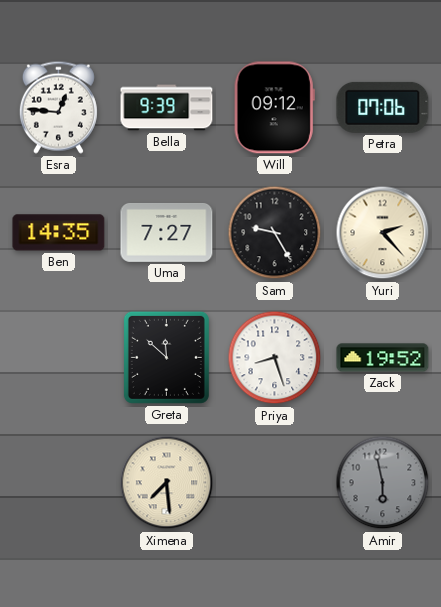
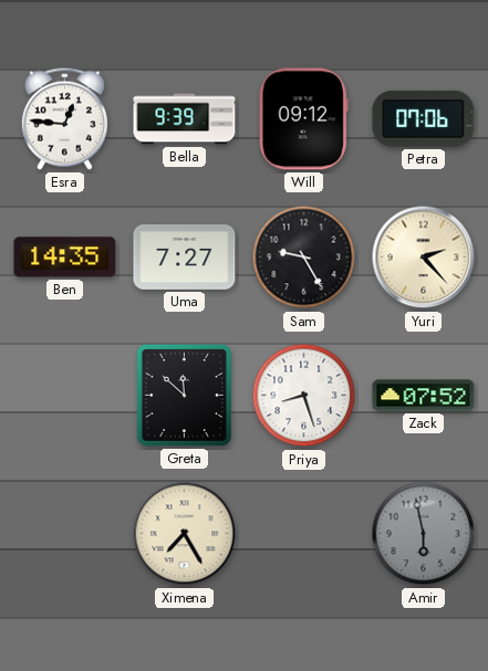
Zack: 19:52 -> 07:52
Ximena: 7:29 -> 7:25
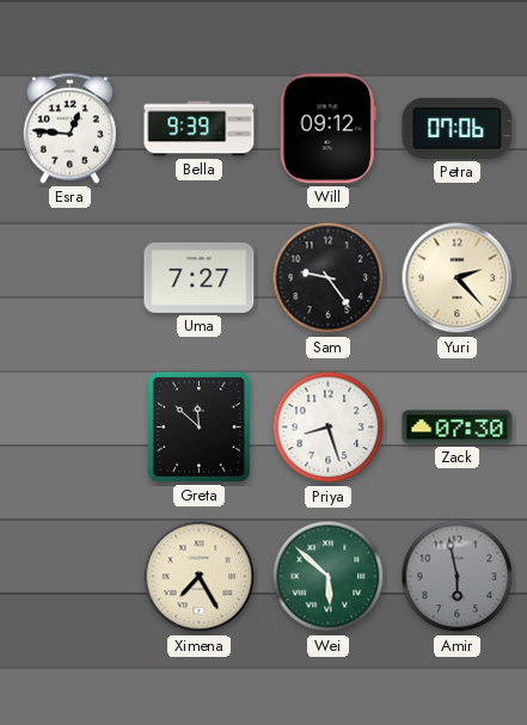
Ben: 14:35 -> none
Sam: 9:25 -> 9:24
Zack: 07:52 -> 07:30
Wei: none -> 5:52
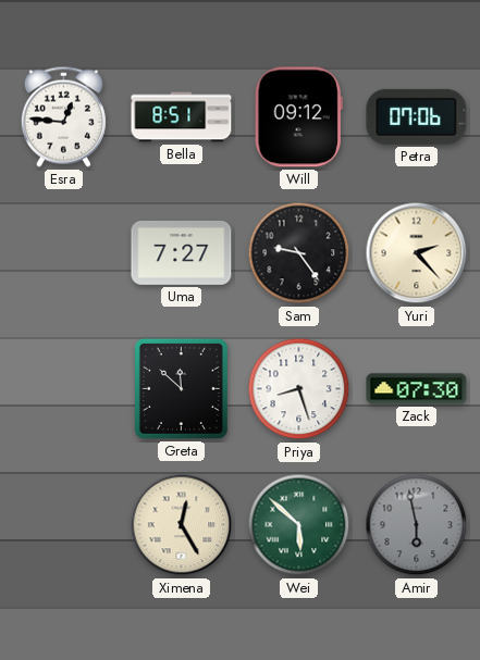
Bella: 9:39 -> 8:51
Ximena: 7:25 -> 12:25
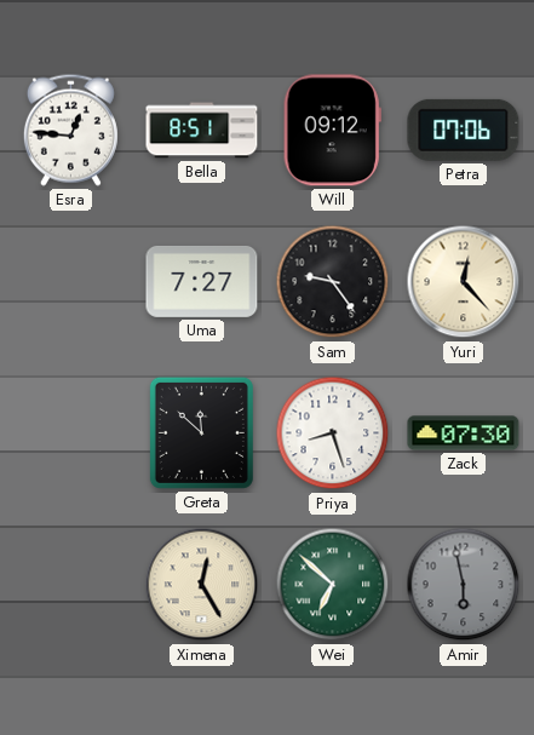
Yuri: 2:23 -> 12:23
Wei: 5:52 -> 6:52
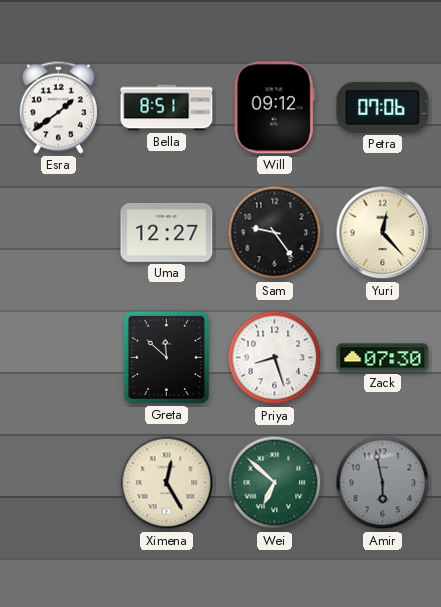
Esra: 12:46 -> 1:39
Uma: 7:27 -> 12:27
